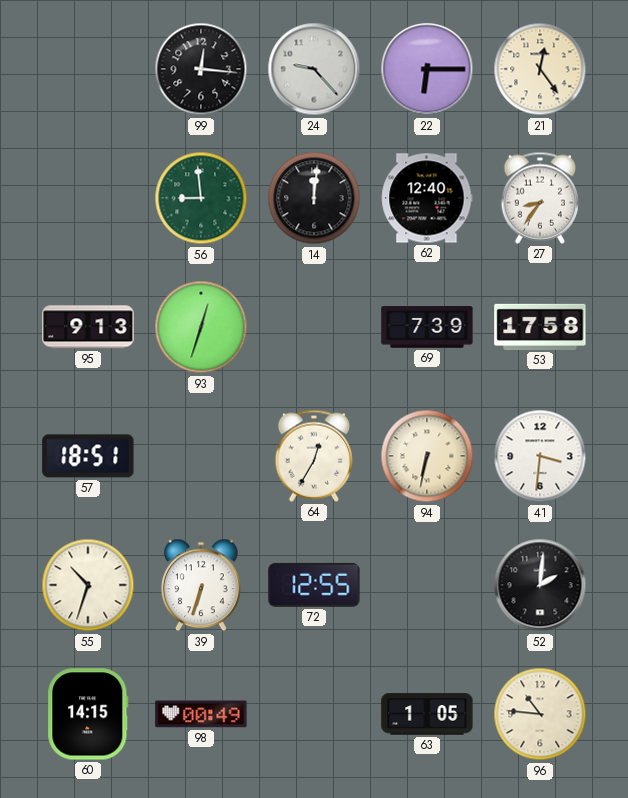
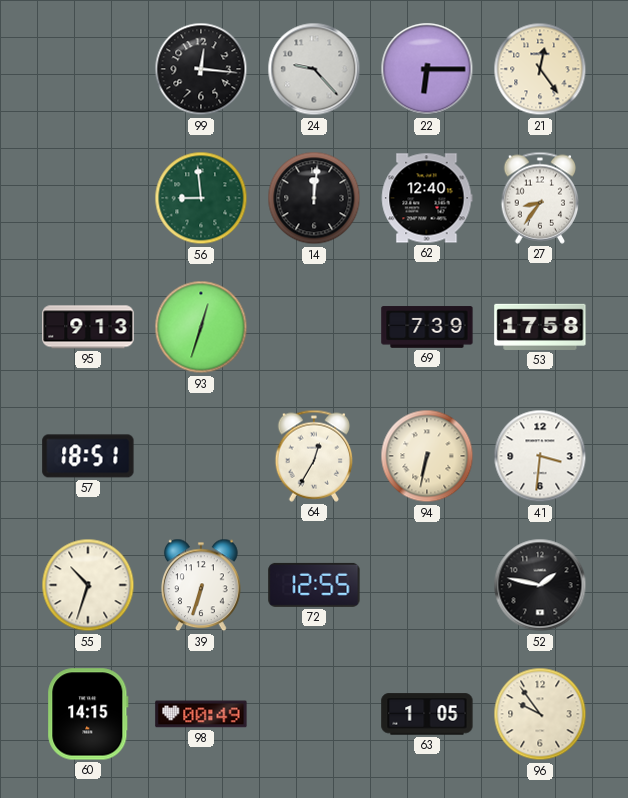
52: 2:01 -> 1:47
96: 10:46 -> 9:54
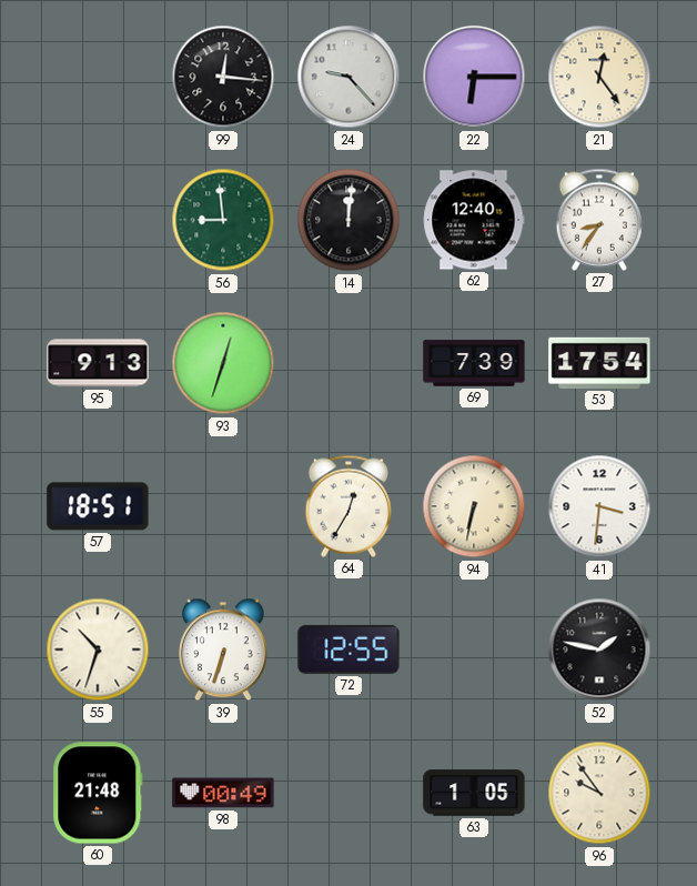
53: 17:58 -> 17:54
60: 14:15 -> 21:48
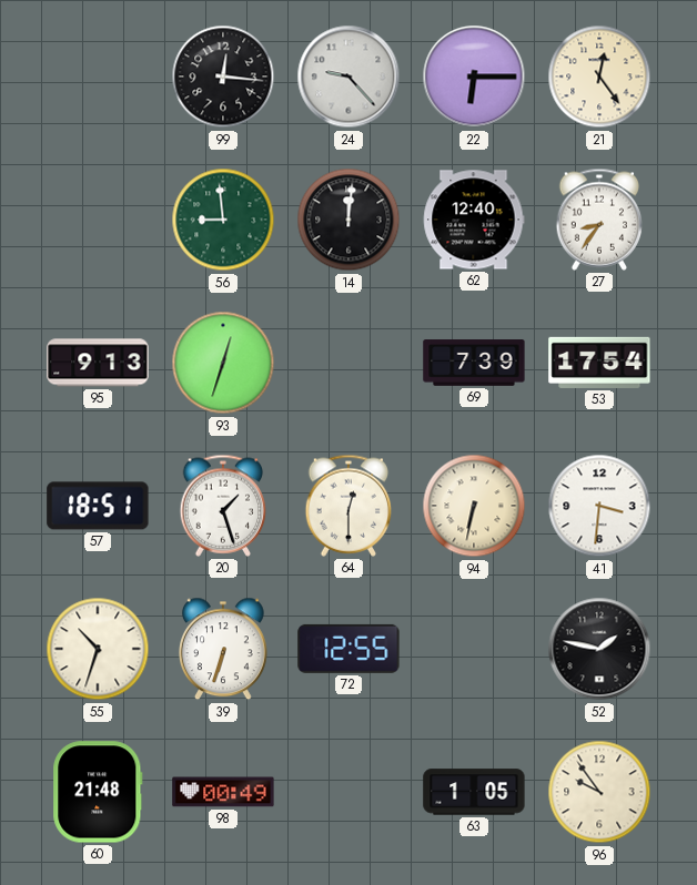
20: none -> 1:27
64: 12:35 -> 12:30
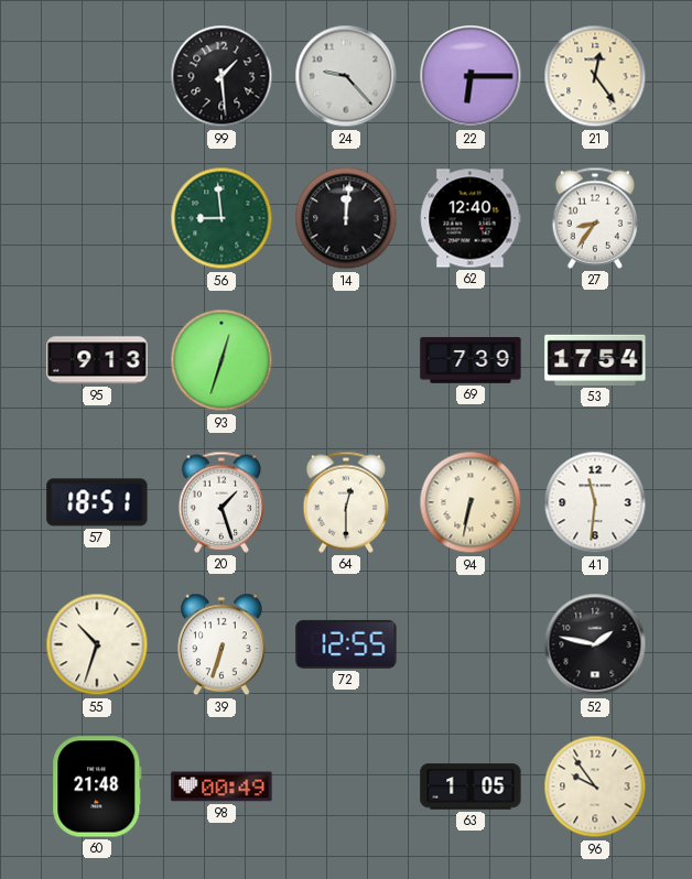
99: 12:16 -> 1:29
41: 3:31 -> 11:31
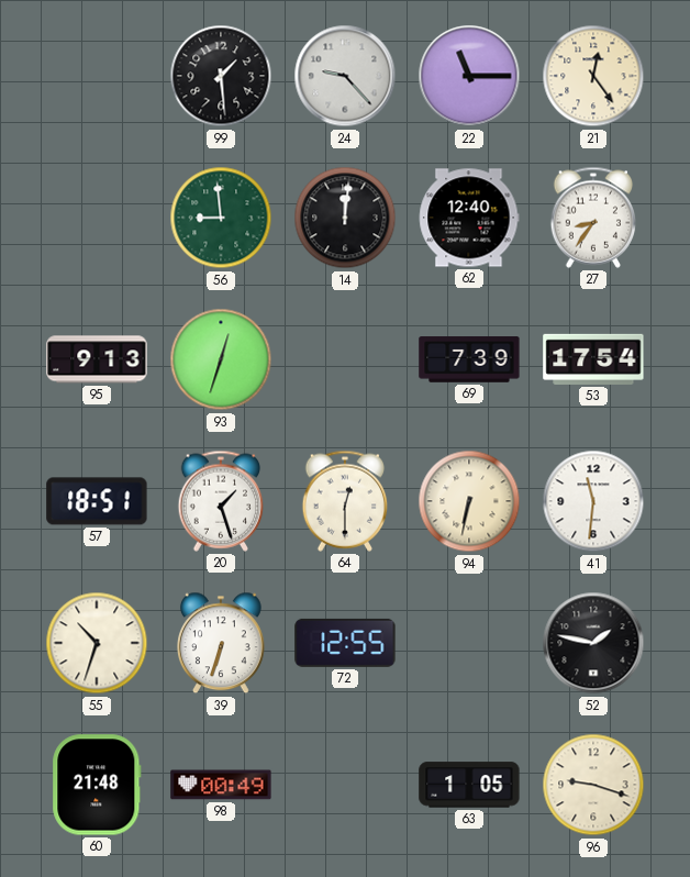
22: 6:15 -> 11:15
96: 9:54 -> 9:18
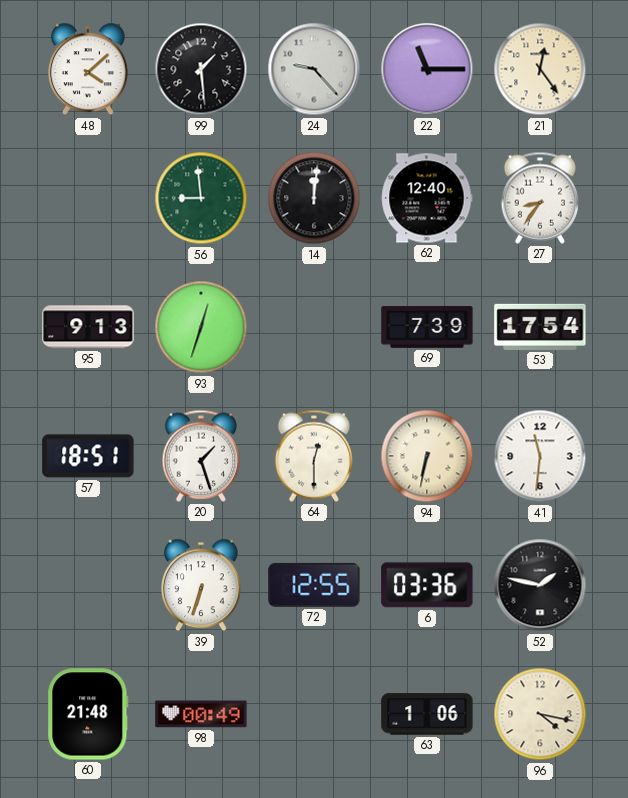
48: none -> 4:08
55: 10:33 -> none
6: none -> 03:36
63: 1:05 -> 1:06
96: 9:18 -> 4:17
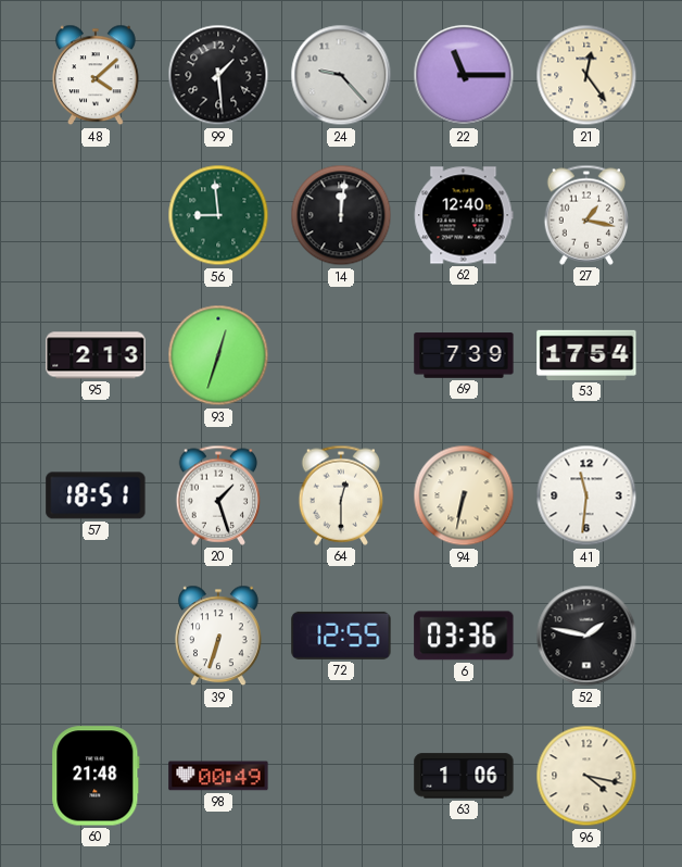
27: 8:36 -> 1:17
95: 9:13 -> 2:13
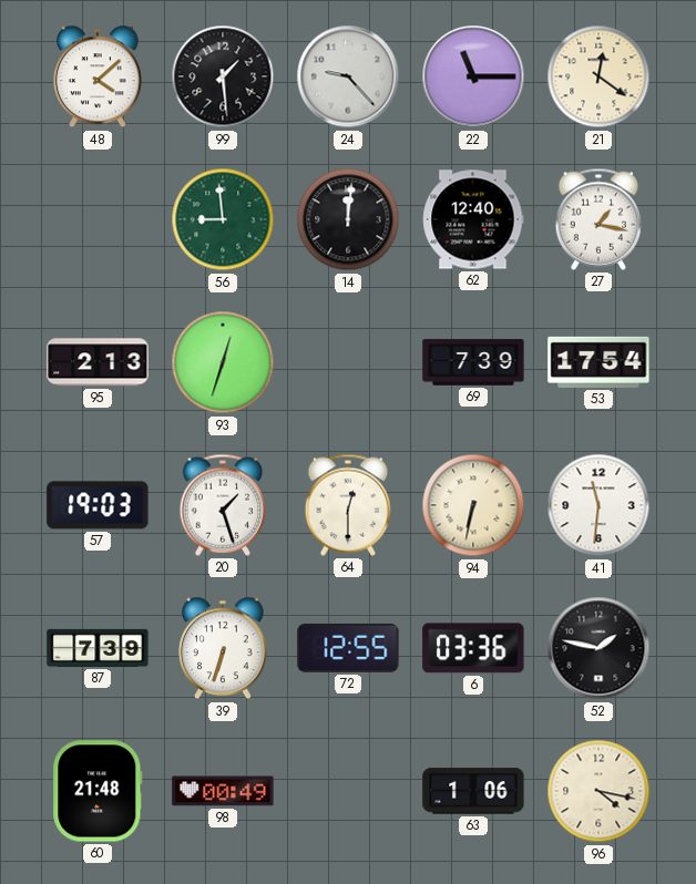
21: 12:24 -> 12:21
57: 18:51 -> 19:03
87: none -> 7:39
